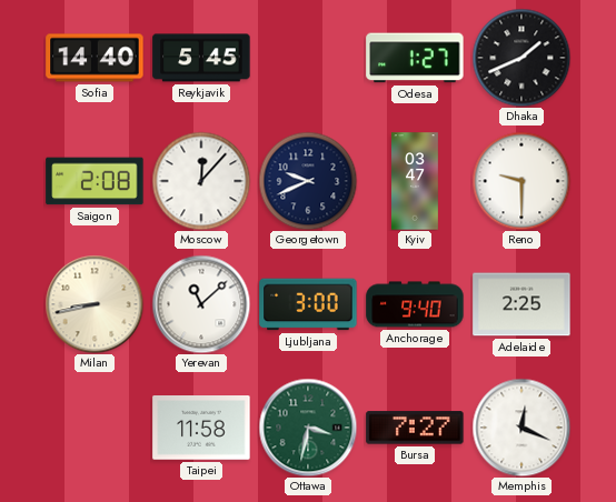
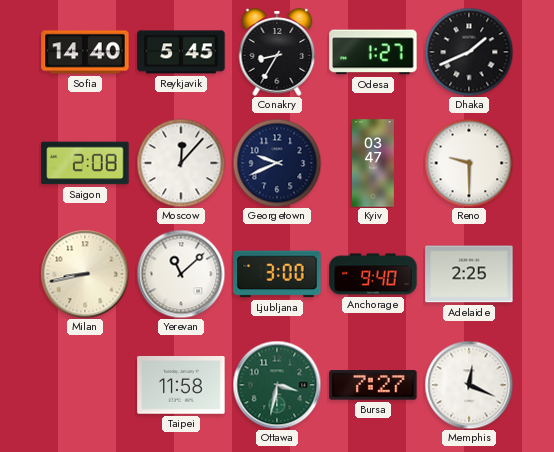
Conakry: none -> 8:35
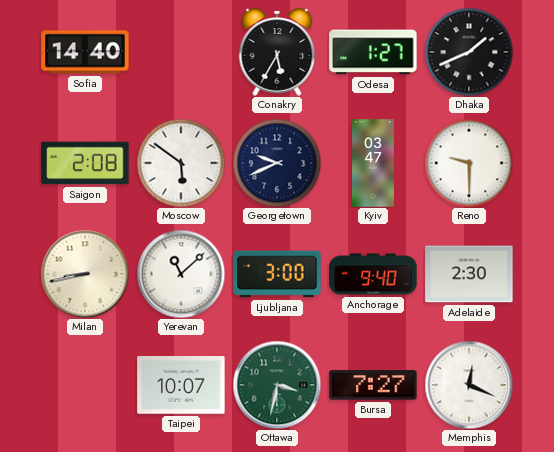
Reykjavik: 5:45 -> none
Conakry: 8:35 -> 5:35
Moscow: 12:07 -> 5:51
Adelaide: 2:25 -> 2:30
Taipei: 11:58 -> 10:07
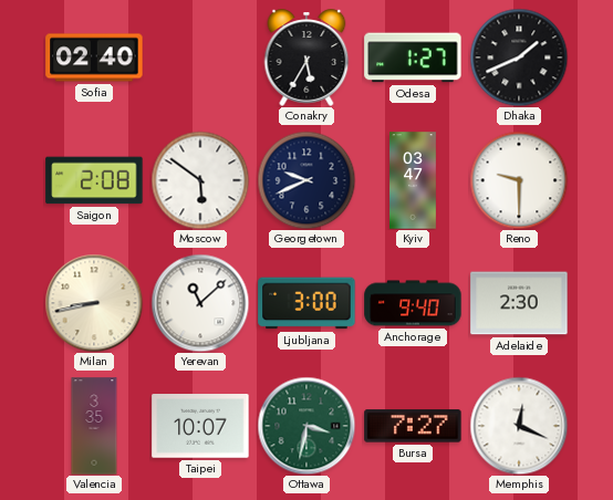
Sofia: 14:40 -> 02:40
Valencia: none -> 3:35
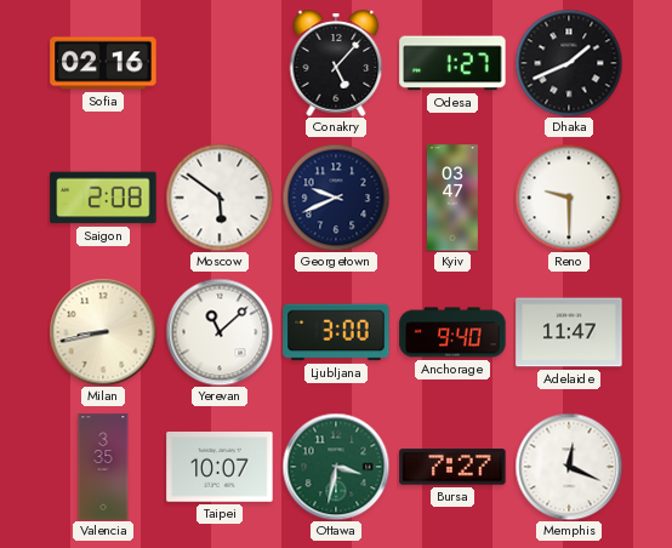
Sofia: 02:40 -> 02:16
Conakry: 5:35 -> 5:07
Adelaide: 2:30 -> 11:47
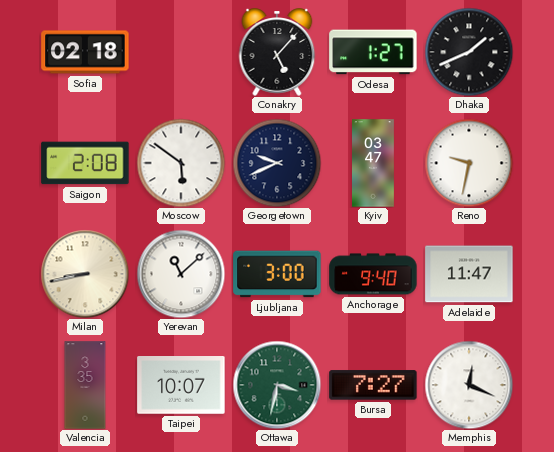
Sofia: 02:16 -> 02:18
Reno: 9:30 -> 9:32
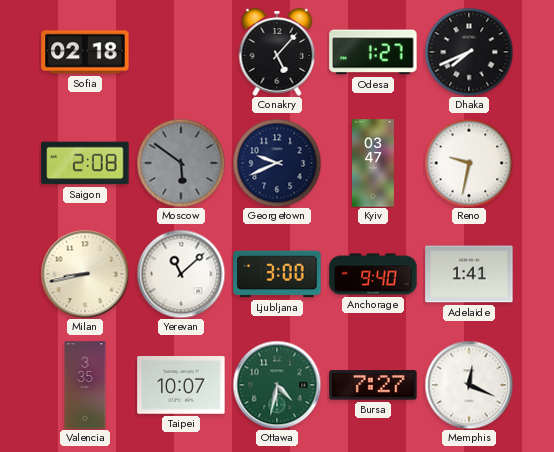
Dhaka: 1:41 -> 7:41
Moscow dial: white -> grey
Adelaide: 11:47 -> 1:41
Ottawa: 3:32 -> 4:32
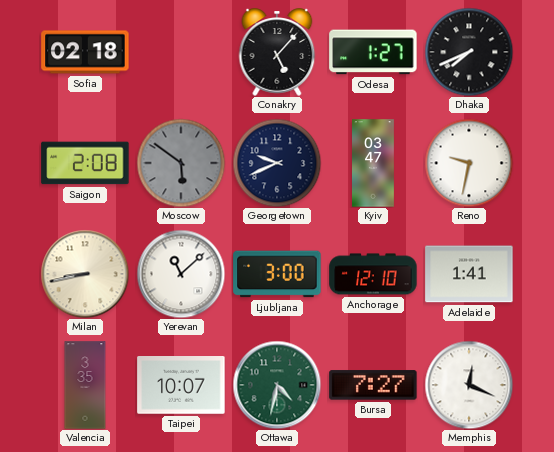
Anchorage: 9:40 -> 12:10
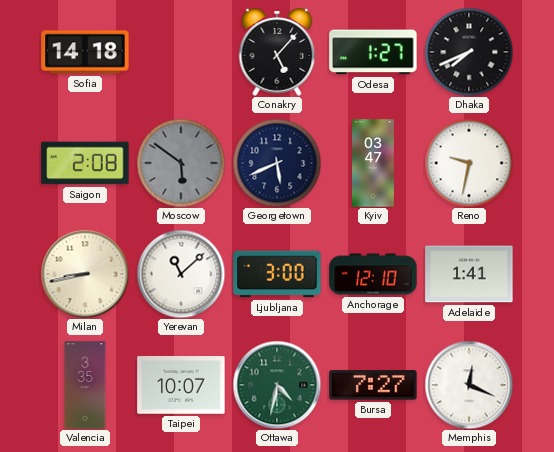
Sofia: 02:18 -> 14:18
Georgetown: 9:41 -> 5:41
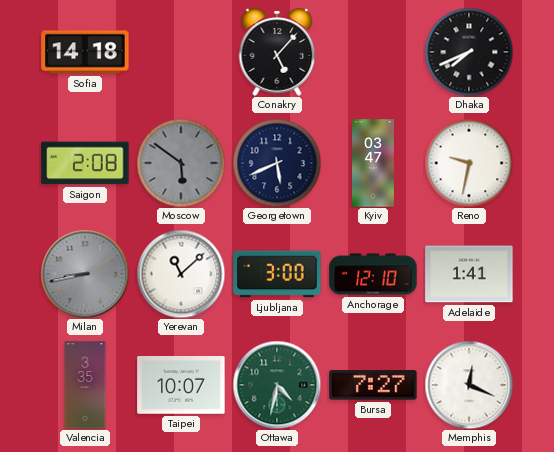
Odesa: 1:27 -> none
Milan dial: cream -> grey
